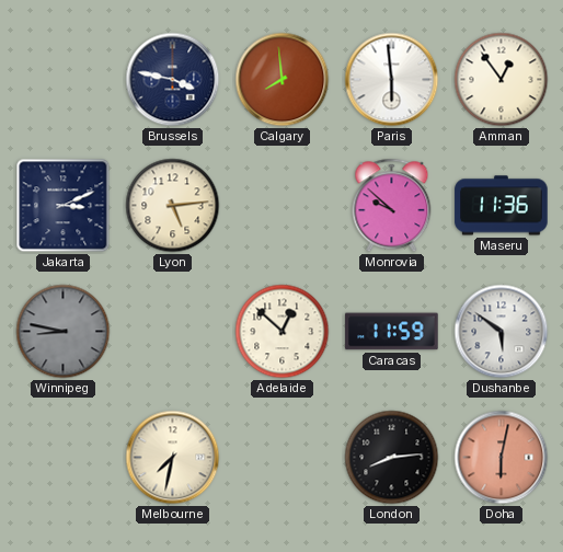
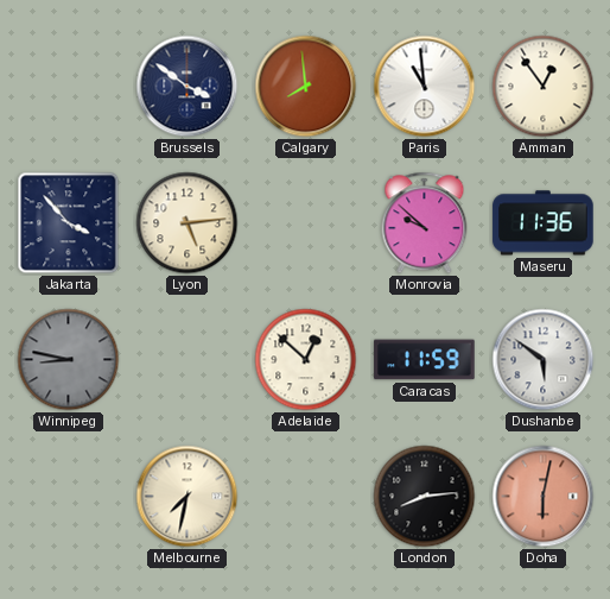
Brussels: 3:47 -> 3:51
Paris: 5:59 -> 10:59
Jakarta: 3:11 -> 3:53
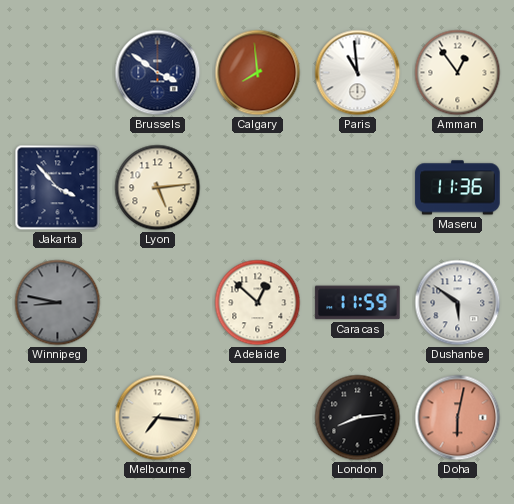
Monrovia: 9:52 -> none
Melbourne: 7:32 -> 7:16
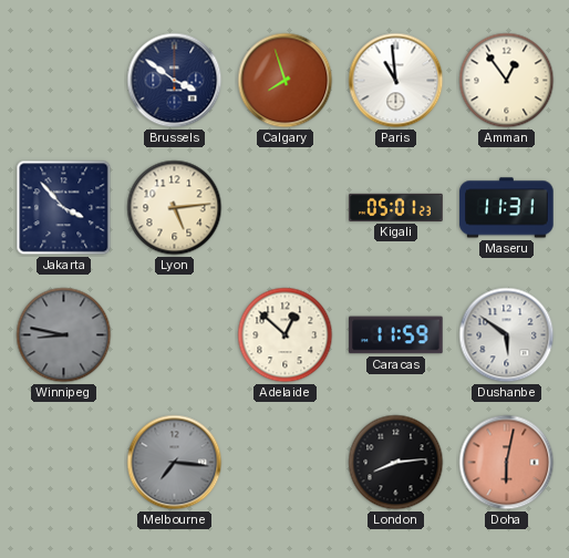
Calgary: 7:59 -> 7:57
Kigali: none -> 05:01
Maseru: 11:36 -> 11:31
Melbourne dial: cream -> grey
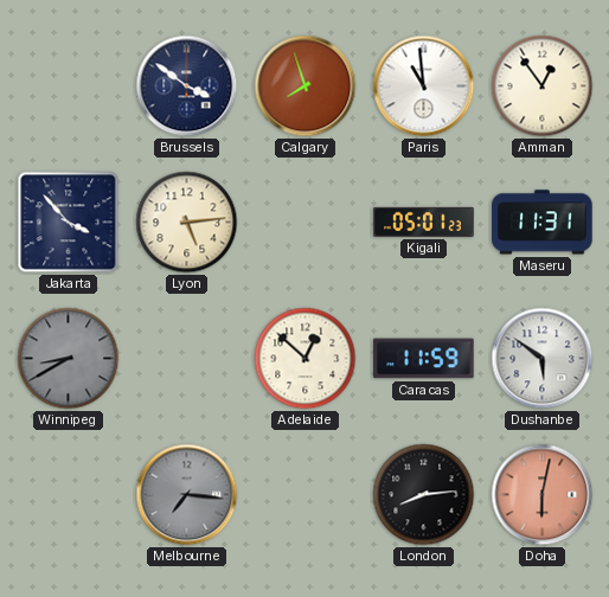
Winnipeg: 8:47 -> 8:40
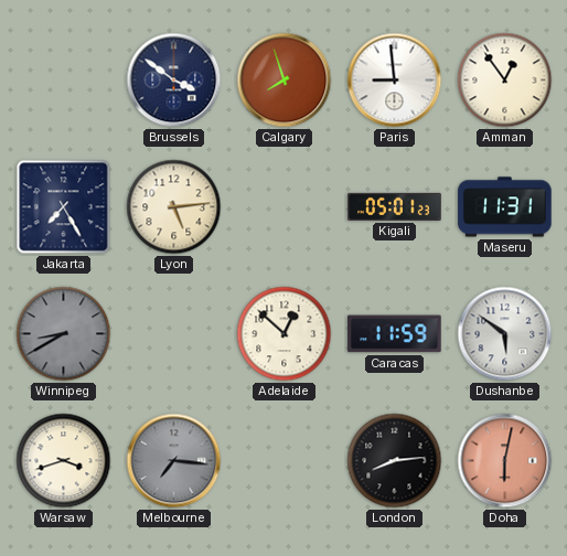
Paris: 10:59 -> 8:59
Jakarta: 3:53 -> 7:25
Warsaw: none -> 3:42
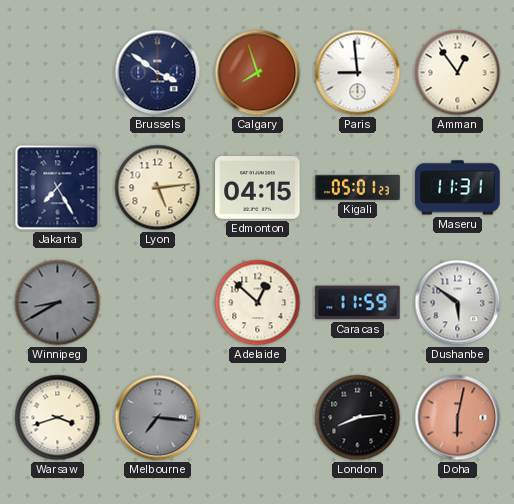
Edmonton: none -> 04:15
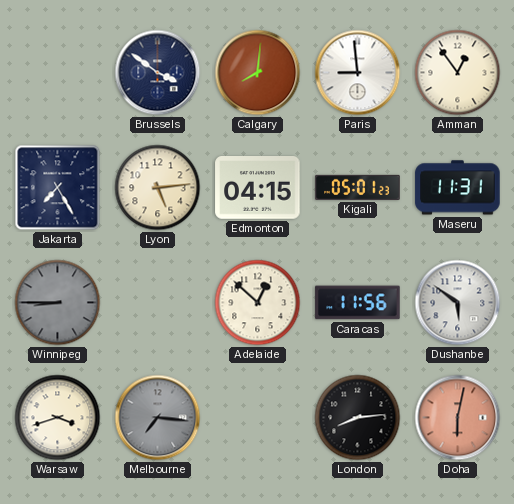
Calgary: 7:57 -> 8:01
Winnipeg: 8:40 -> 8:45
Caracas: 11:59 -> 11:56
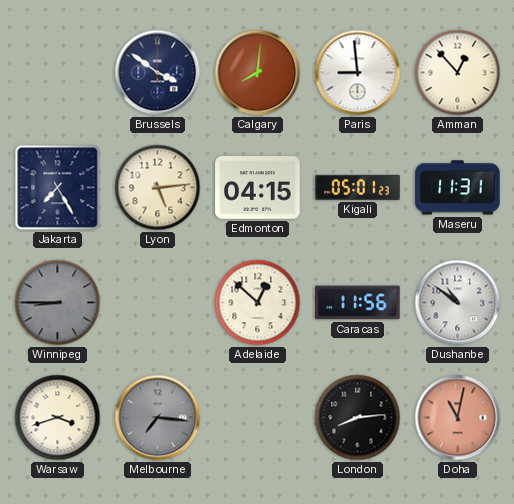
Amman: 12:54 -> 12:53
Dushanbe: 5:51 -> 10:51
Doha: 6:02 -> 11:02
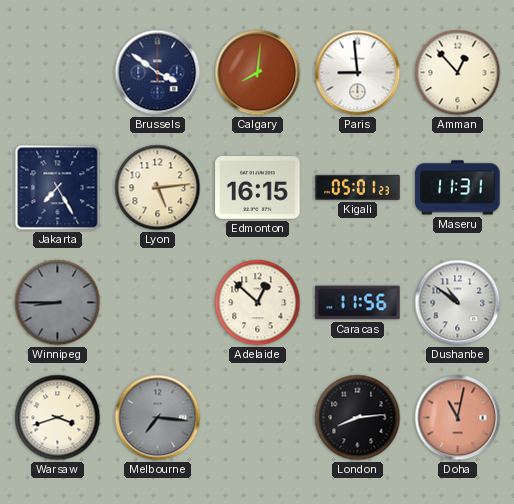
Edmonton: 04:15 -> 16:15
